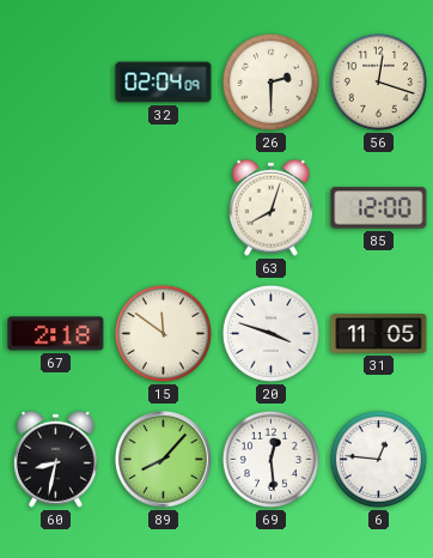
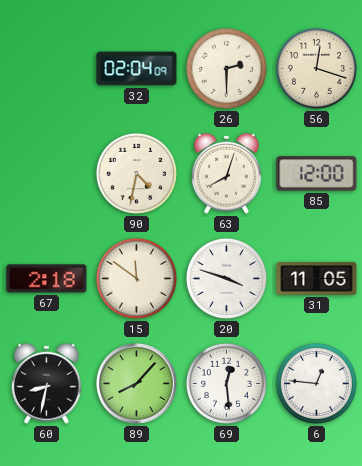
90: none -> 4:32
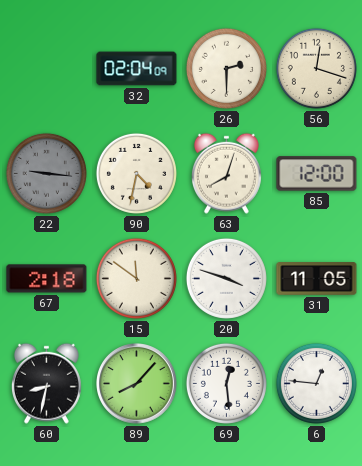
22: none -> 9:16
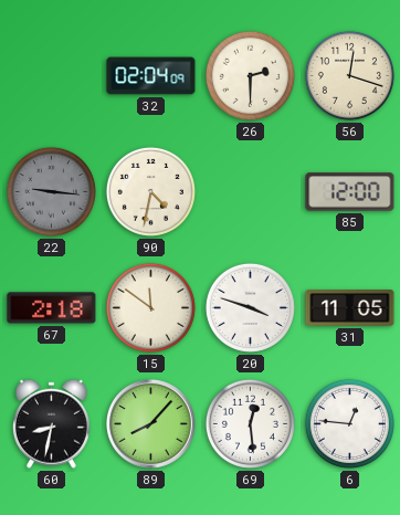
63: 8:03 -> none
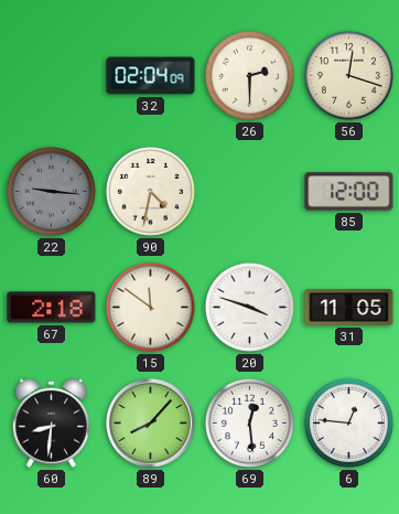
60: 8:32 -> 8:31
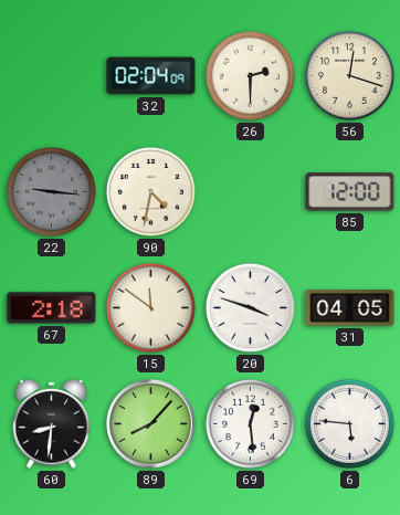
31: 11:05 -> 04:05
6: 12:46 -> 5:46
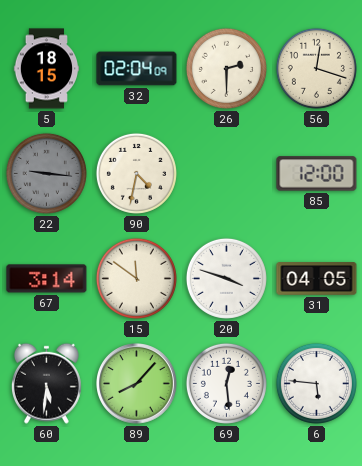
5: none -> 18:15
67: 2:18 -> 3:14
60: 8:31 -> 5:31
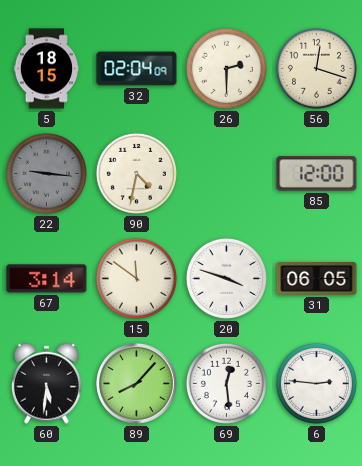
31: 04:05 -> 06:05
6: 5:46 -> 2:46
